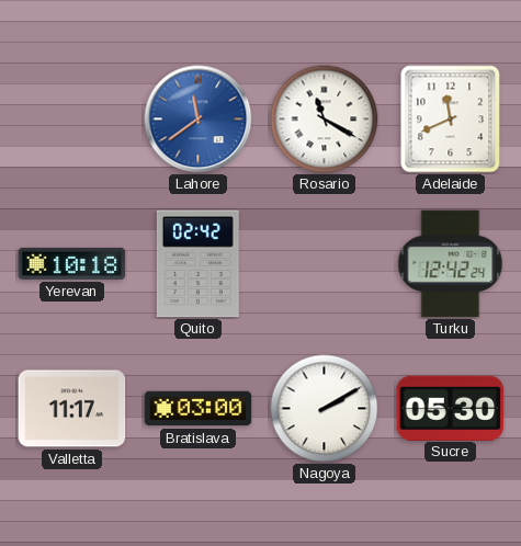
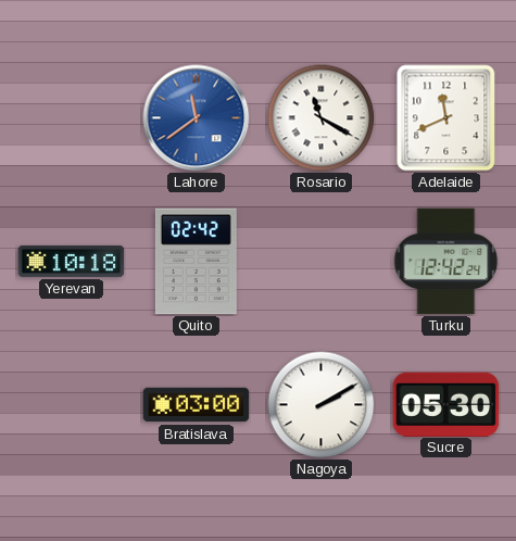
Valletta: 11:17 -> none
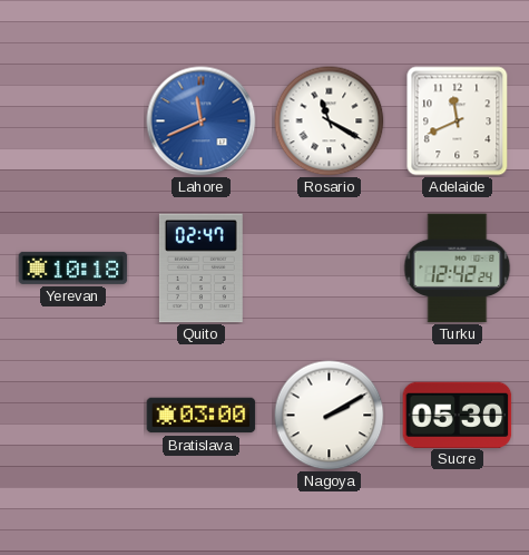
Lahore: 11:39 -> 11:41
Quito: 02:42 -> 02:47
